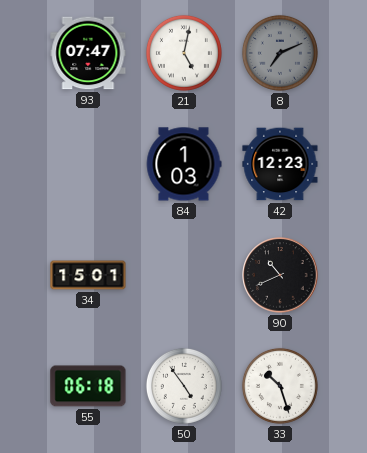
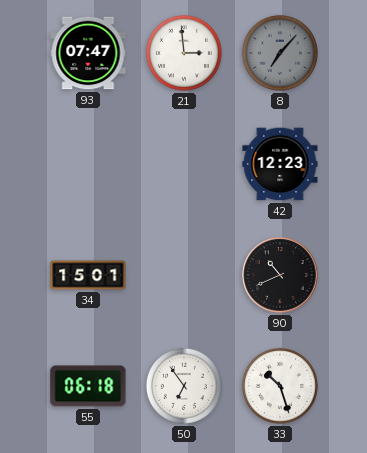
21: 5:02 -> 2:59
8: 7:11 -> 7:07
84: 1:03 -> none
50: 4:54 -> 6:54
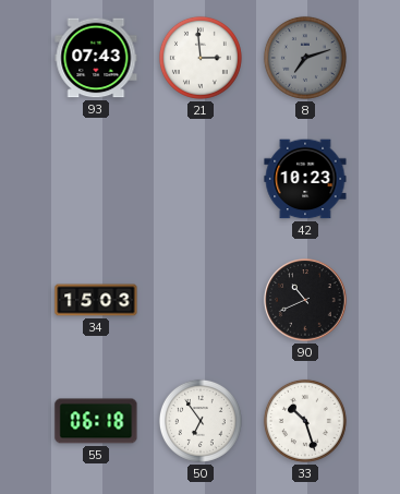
93: 07:47 -> 07:43
8: 7:07 -> 7:12
42: 12:23 -> 10:23
34: 15:01 -> 15:03
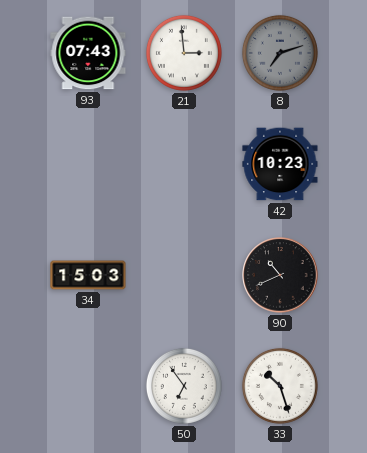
55: 06:18 -> none
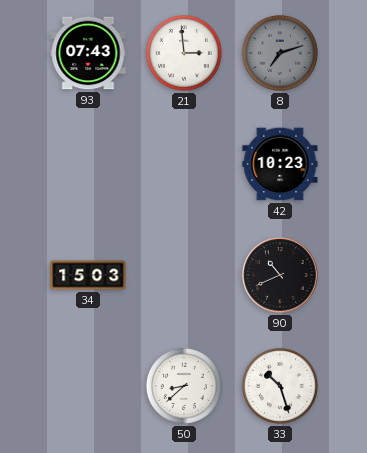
50: 6:54 -> 8:38
